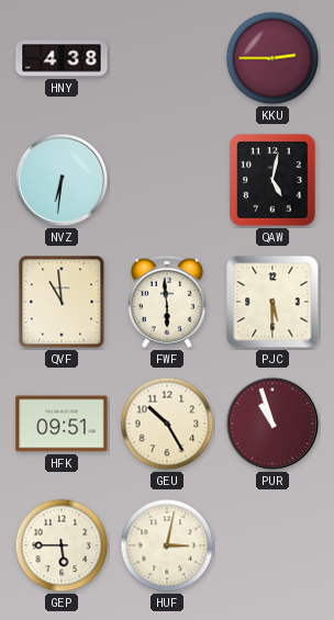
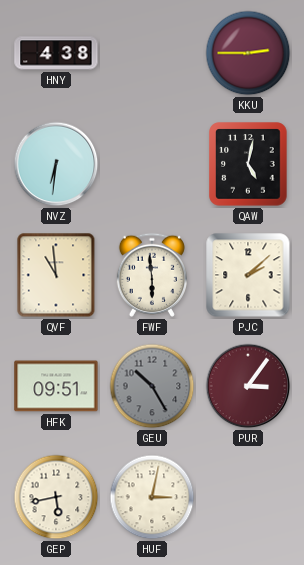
PJC: 5:30 -> 2:08
GEU dial: cream -> grey
PUR: 10:57 -> 3:06
GEP: 5:45 -> 5:43
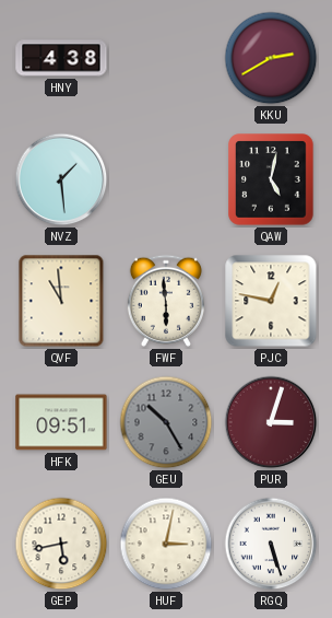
KKU: 2:45 -> 2:40
NVZ: 6:31 -> 1:29
PJC: 2:08 -> 12:47
PUR: 3:06 -> 3:03
RGQ: none -> 5:27
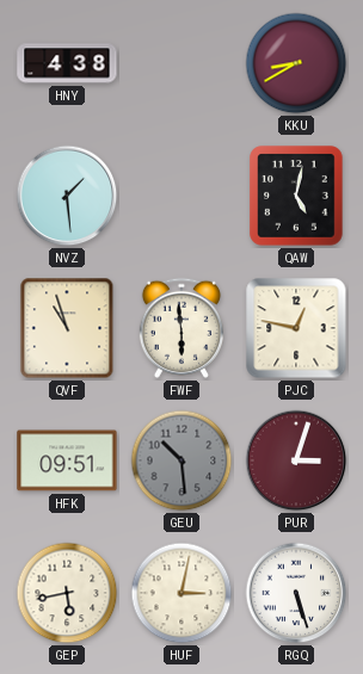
KKU: 2:40 -> 8:40
QVF: 10:59 -> 10:57
GEU: 10:25 -> 10:29
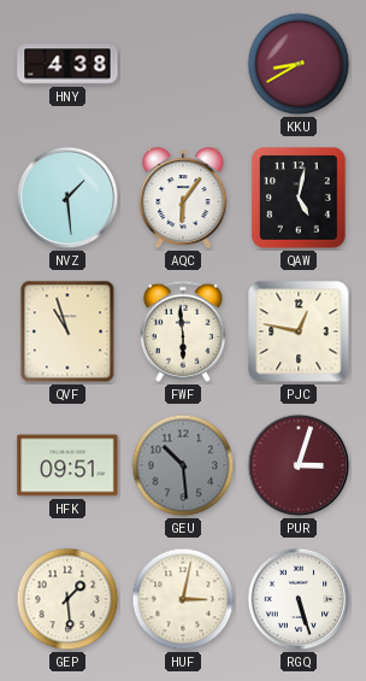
AQC: none -> 6:06
GEP: 5:43 -> 1:29
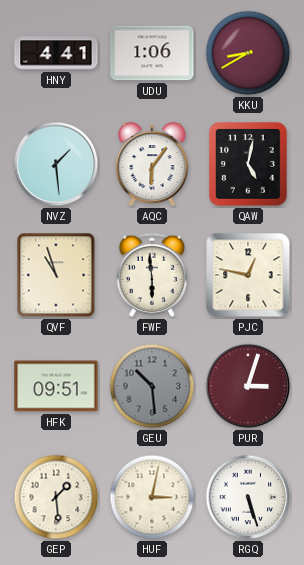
HNY: 4:38 -> 4:41
UDU: none -> 1:06
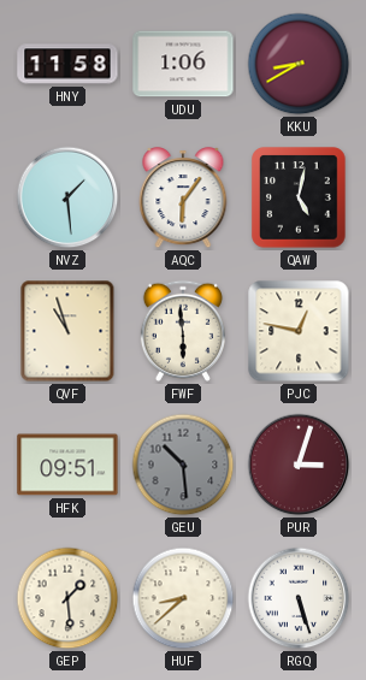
HNY: 4:41 -> 11:58
HUF: 3:02 -> 8:38
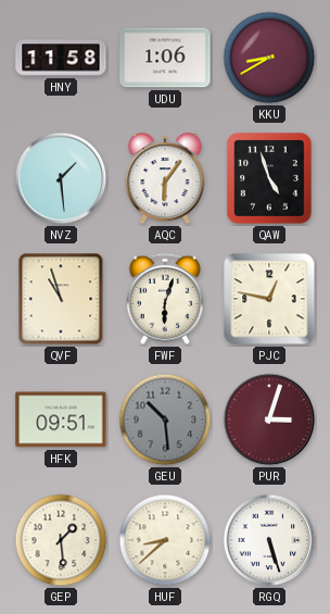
QAW: 5:02 -> 4:57
FWF: 5:59 -> 6:03
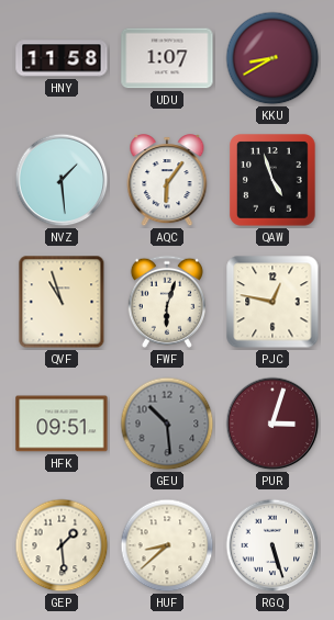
UDU: 1:06 -> 1:07
